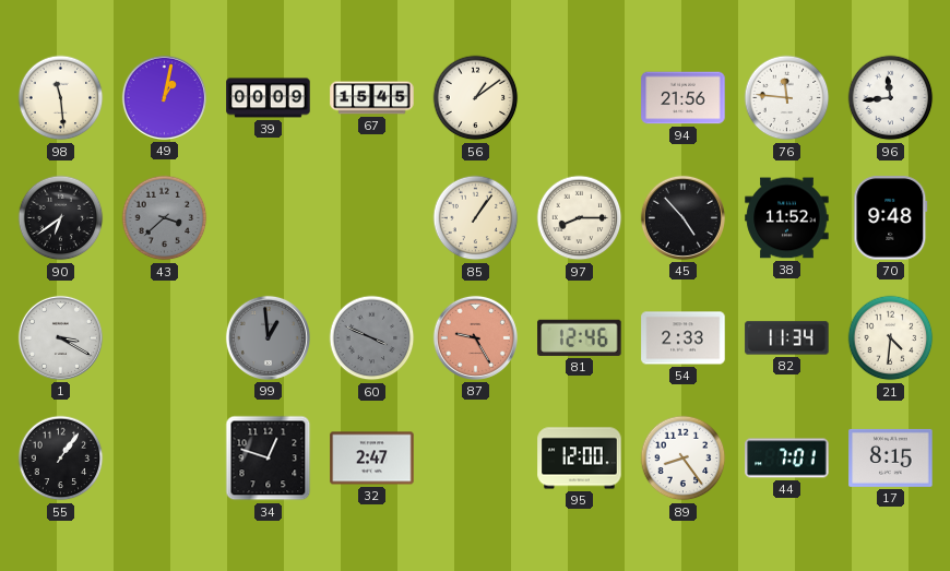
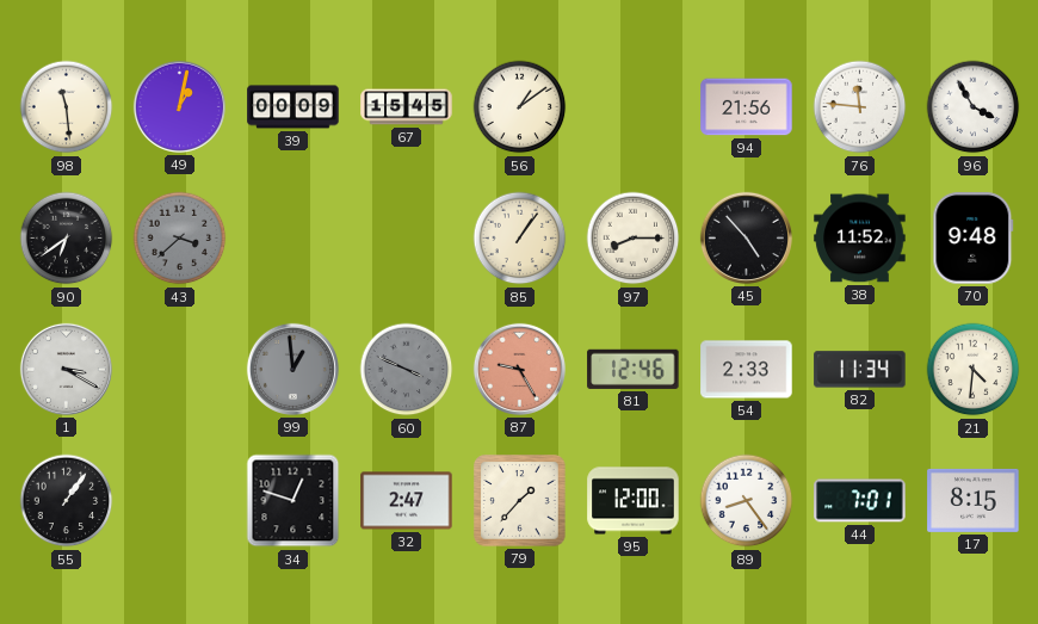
96: 11:44 -> 3:55
79: none -> 1:37
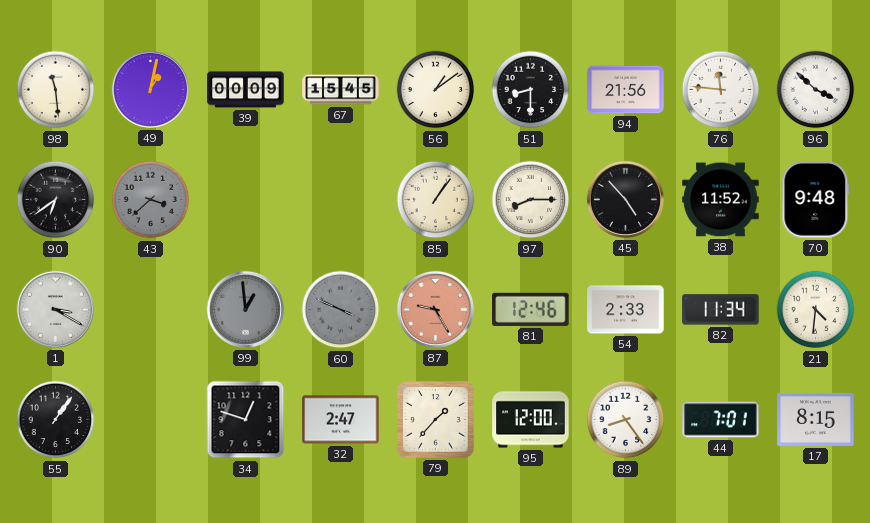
51: none -> 8:30
96: 3:55 -> 3:52
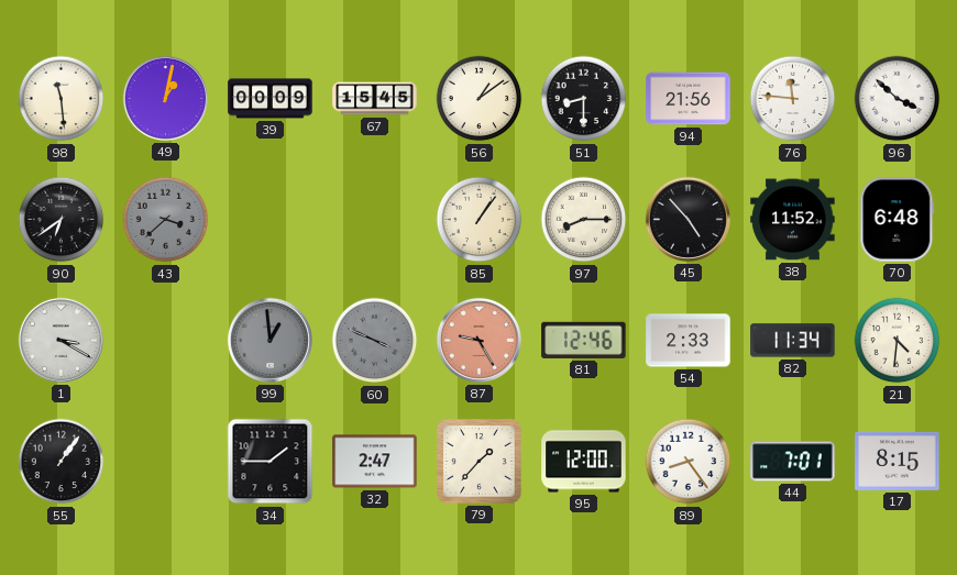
70: 9:48 -> 6:48
34: 12:48 -> 1:45
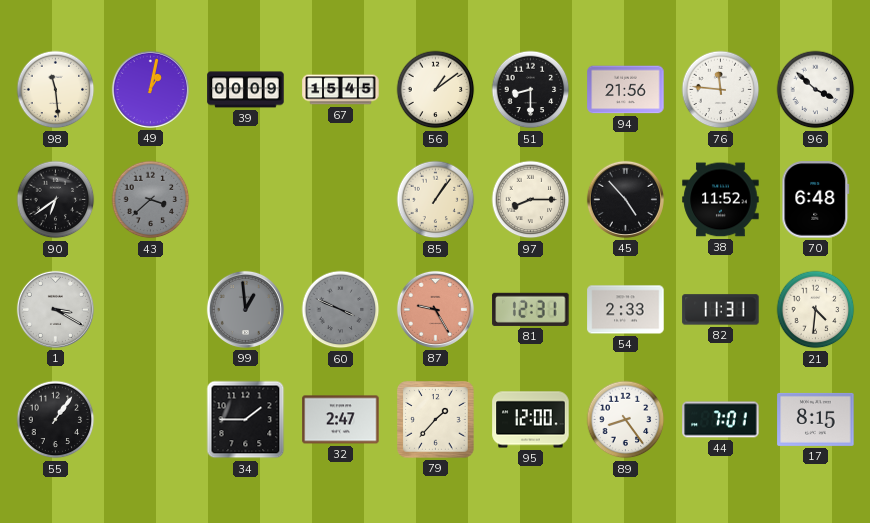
81: 12:46 -> 12:31
82: 11:34 -> 11:31
